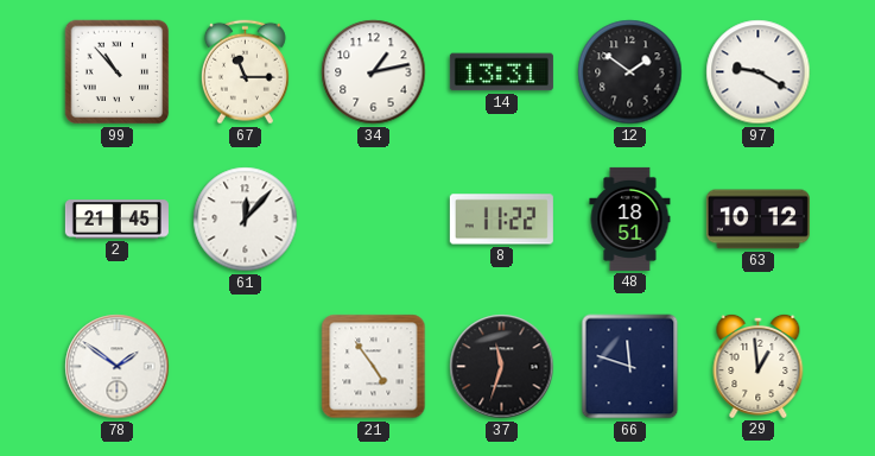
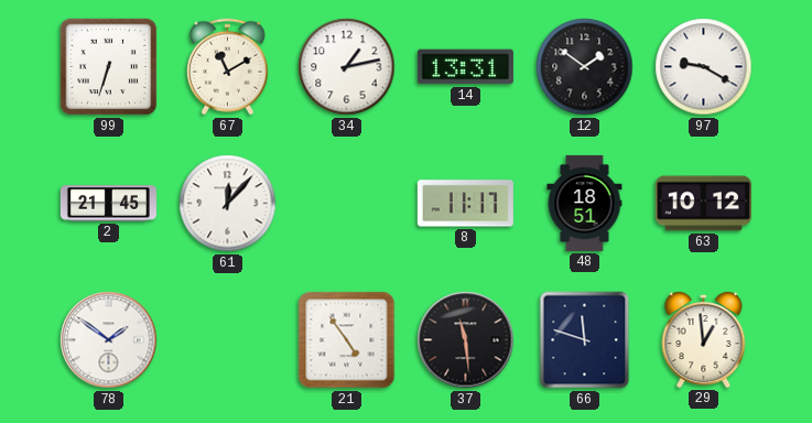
99: 10:53 -> 6:33
67: 11:15 -> 11:10
8: 11:22 -> 11:17
37: 11:33 -> 11:29
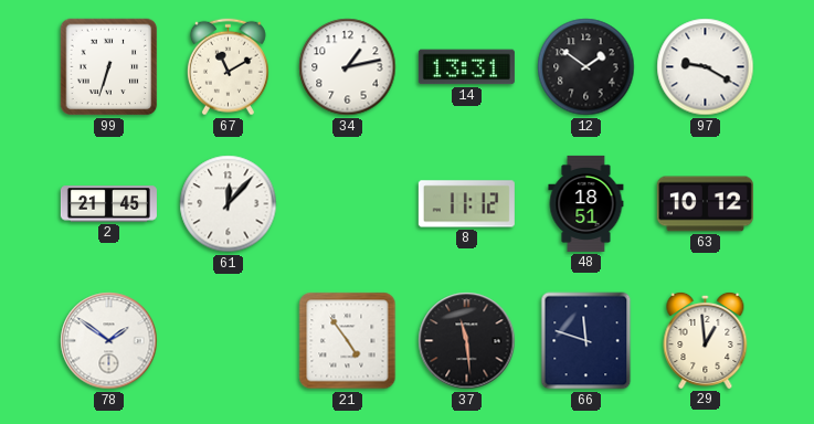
8: 11:17 -> 11:12
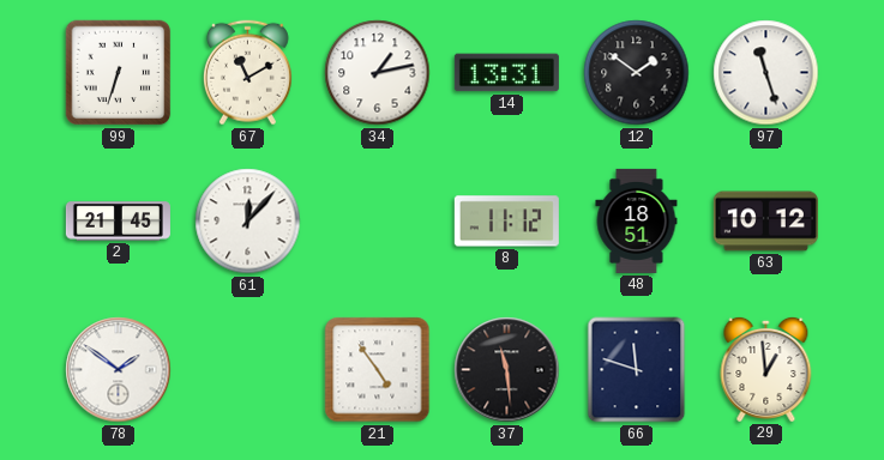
97: 9:20 -> 11:27
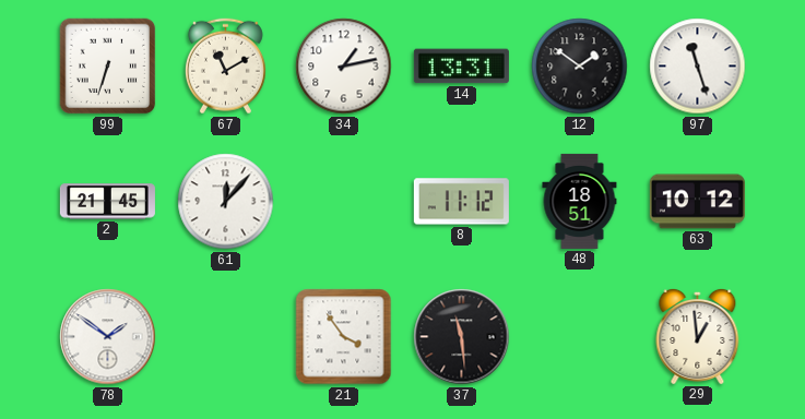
21: 4:54 -> 3:54
66: 11:48 -> none
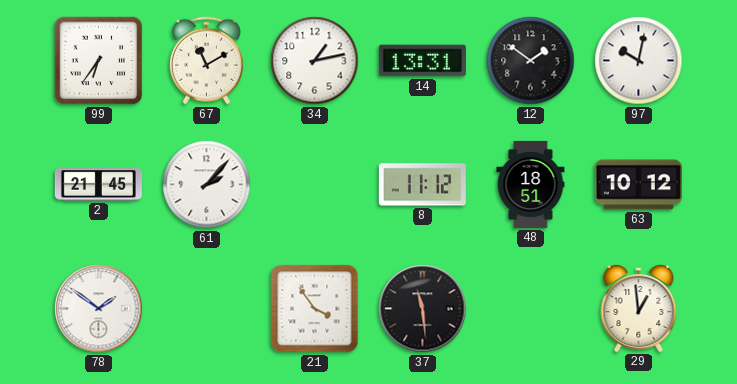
99: 6:33 -> 6:36
97: 11:27 -> 10:02
61: 12:07 -> 2:07
